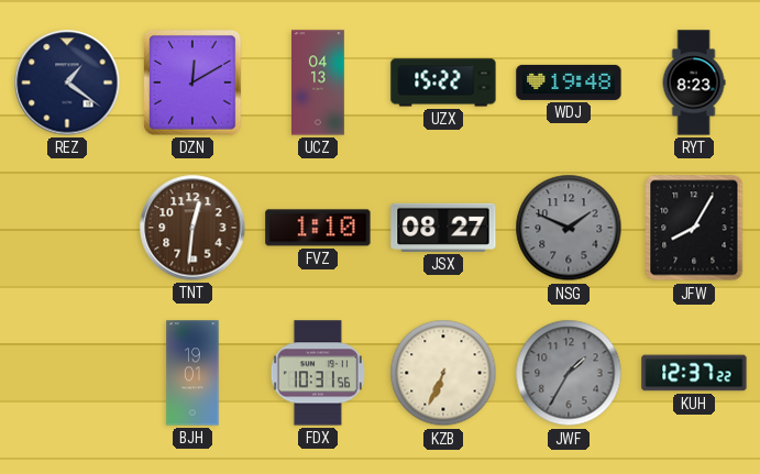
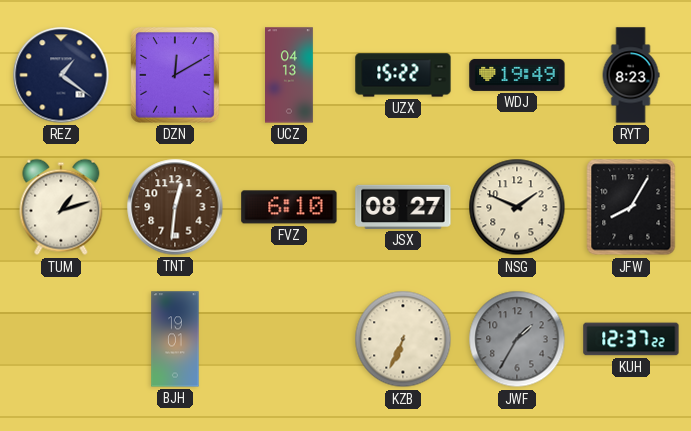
WDJ: 19:48 -> 19:49
TUM: none -> 1:12
FVZ: 1:10 -> 6:10
NSG dial: grey -> cream
FDX: 10:31 -> none
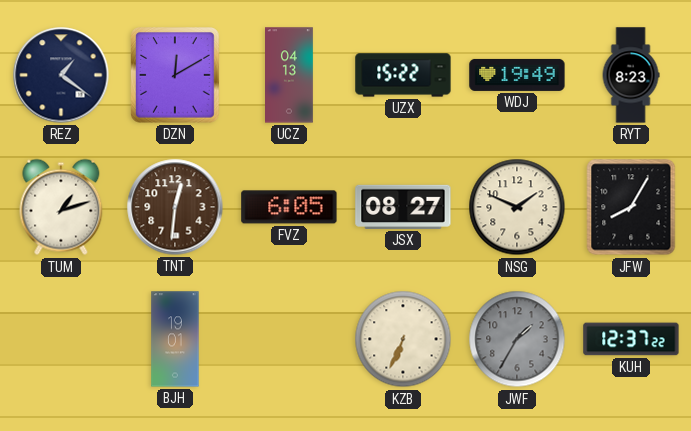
FVZ: 6:10 -> 6:05
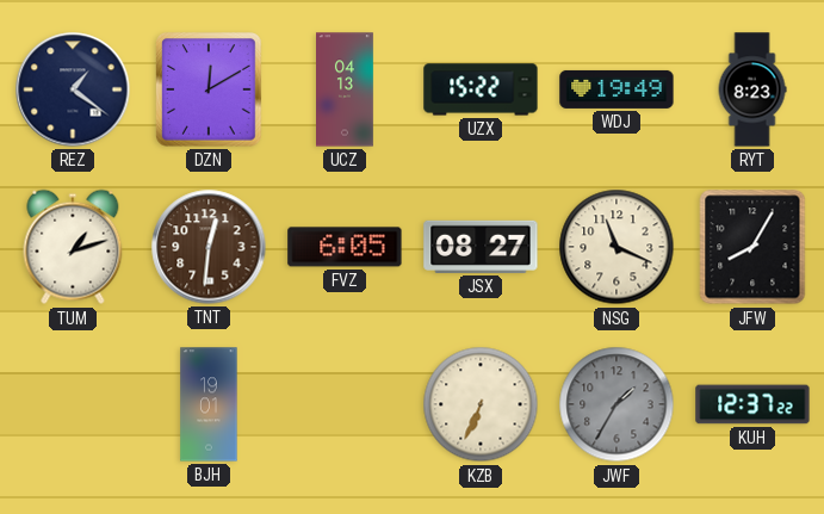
NSG: 1:49 -> 11:19
